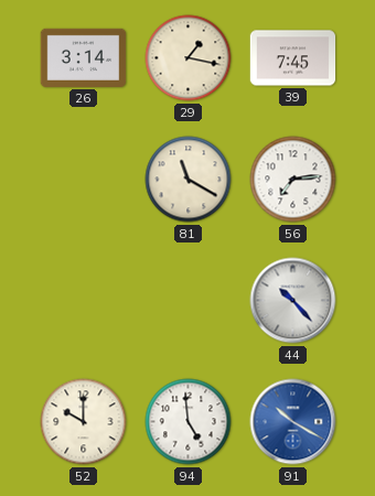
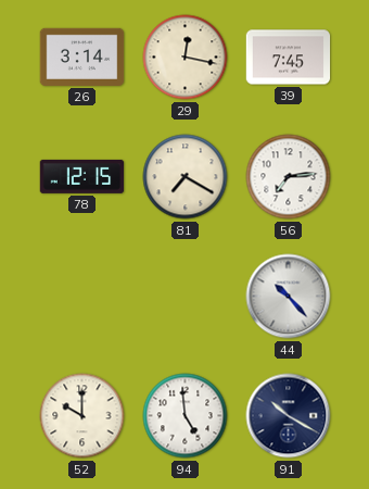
29: 1:17 -> 12:17
78: none -> 12:15
81: 11:20 -> 7:20
91 dial: blue -> navy
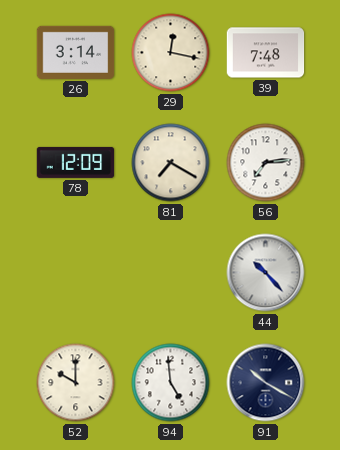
39: 7:45 -> 7:48
78: 12:15 -> 12:09
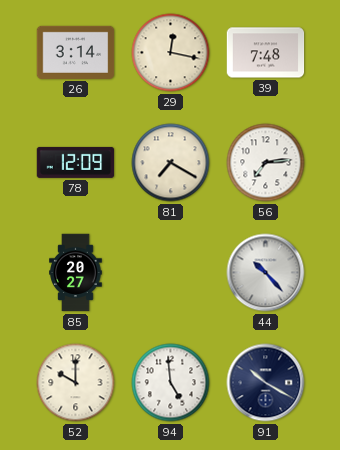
85: none -> 20:27
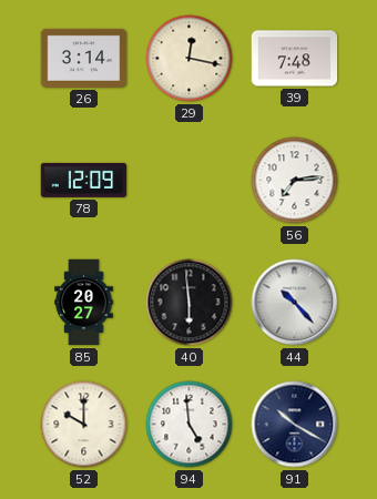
81: 7:20 -> none
40: none -> 5:59
